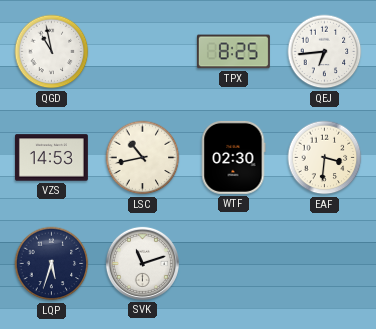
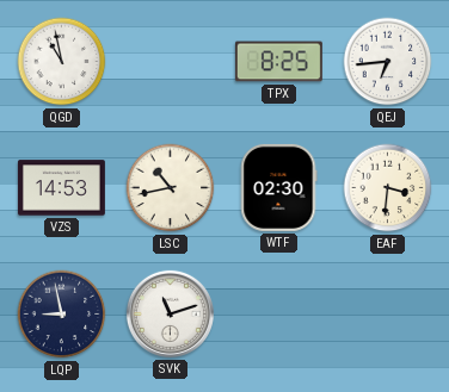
LQP: 5:33 -> 8:58
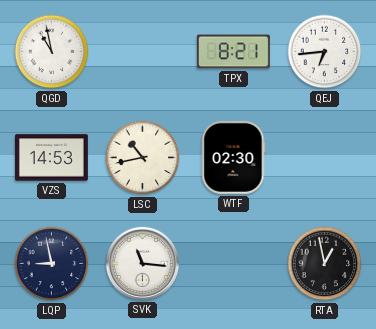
TPX: 8:25 -> 8:21
EAF: 3:31 -> none
SVK: 11:12 -> 11:16
RTA: none -> 12:58
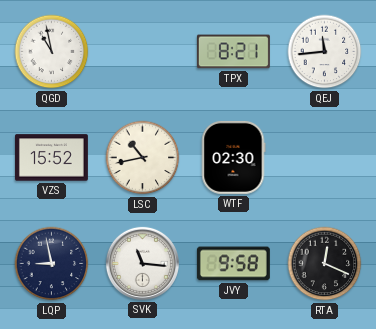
QEJ: 6:44 -> 11:44
VZS: 14:53 -> 15:52
JVY: none -> 9:58
RTA: 12:58 -> 12:19
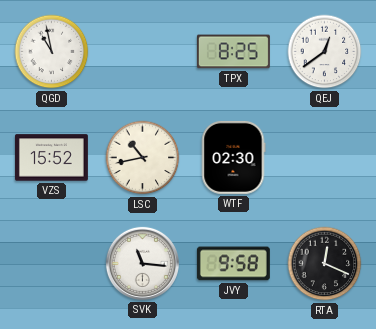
TPX: 8:21 -> 8:25
QEJ: 11:44 -> 12:39
LQP: 8:58 -> none
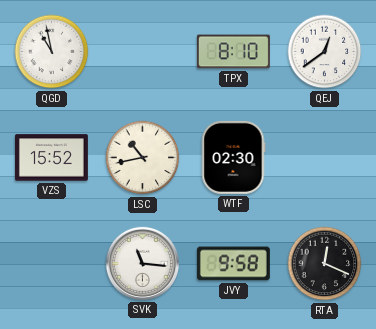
TPX: 8:25 -> 8:10
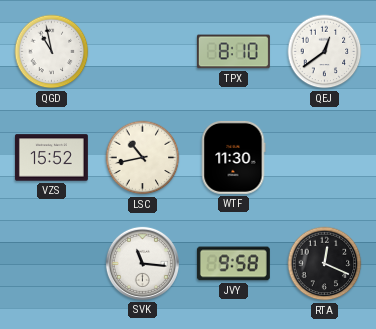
WTF: 02:30 -> 11:30
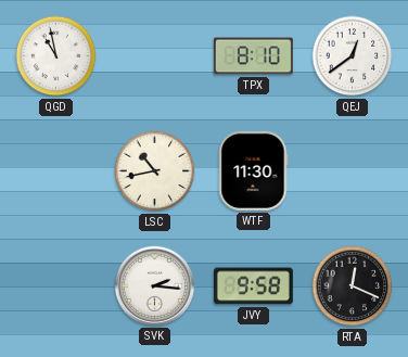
VZS: 15:52 -> none
SVK: 11:16 -> 2:16
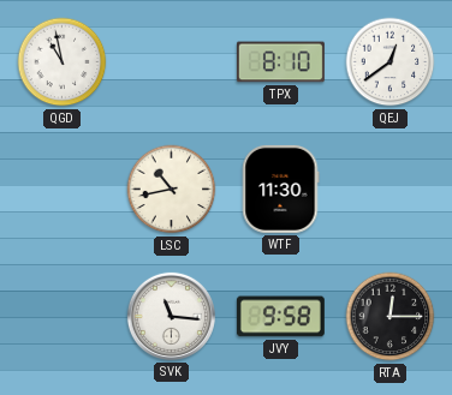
SVK: 2:16 -> 11:16
RTA: 12:19 -> 12:15
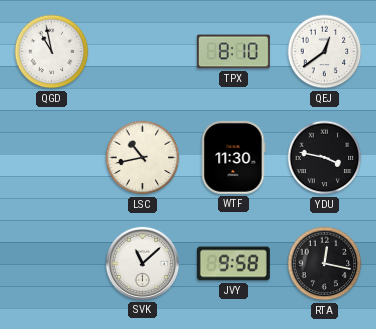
YDU: none -> 3:47
SVK: 11:16 -> 11:08
RTA: 12:15 -> 12:17
